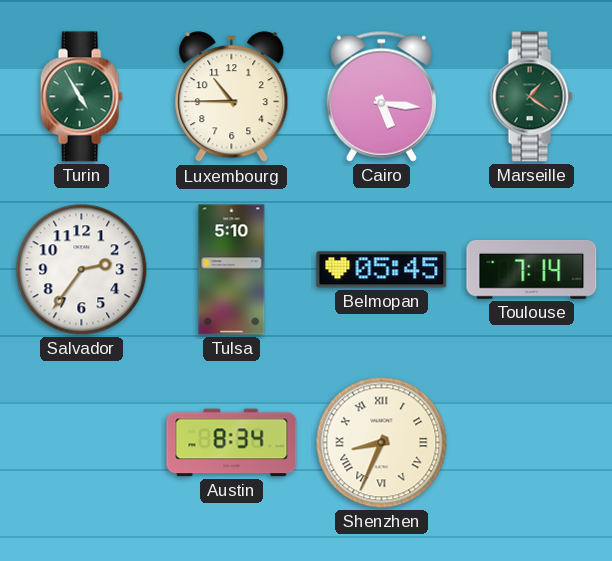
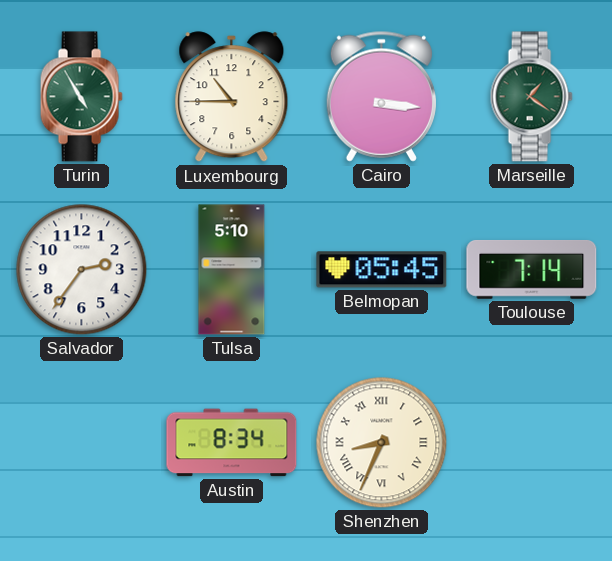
Cairo: 5:16 -> 3:16
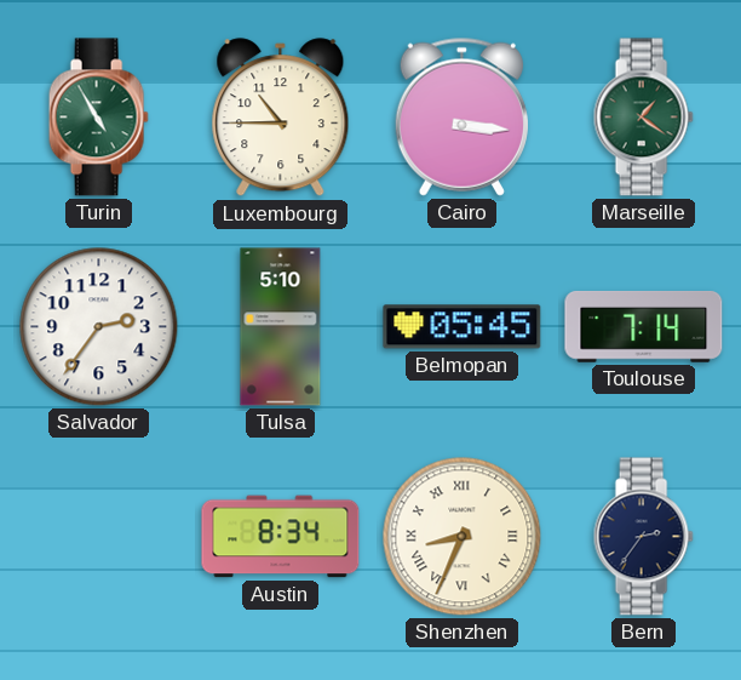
Bern: none -> 2:36
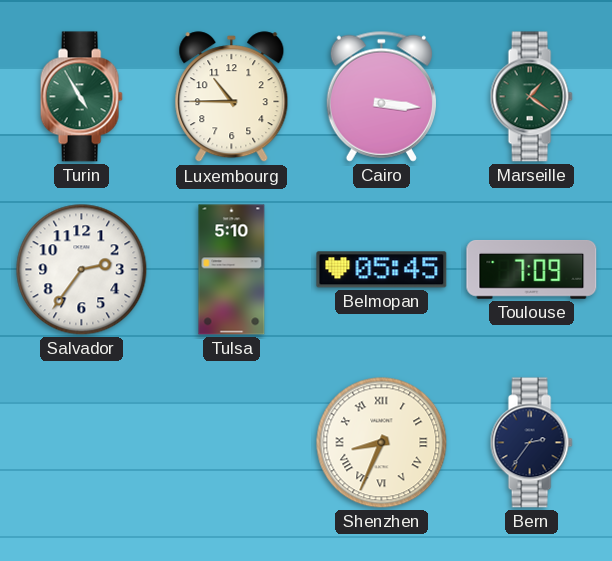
Toulouse: 7:14 -> 7:09
Austin: 8:34 -> none
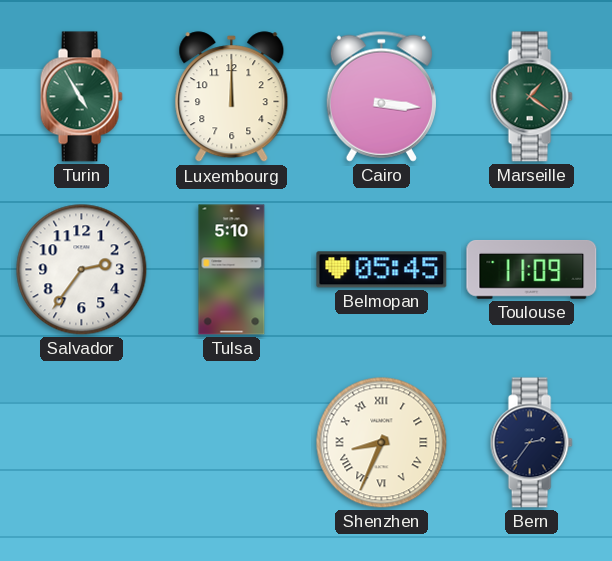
Luxembourg: 10:45 -> 12:00
Toulouse: 7:09 -> 11:09
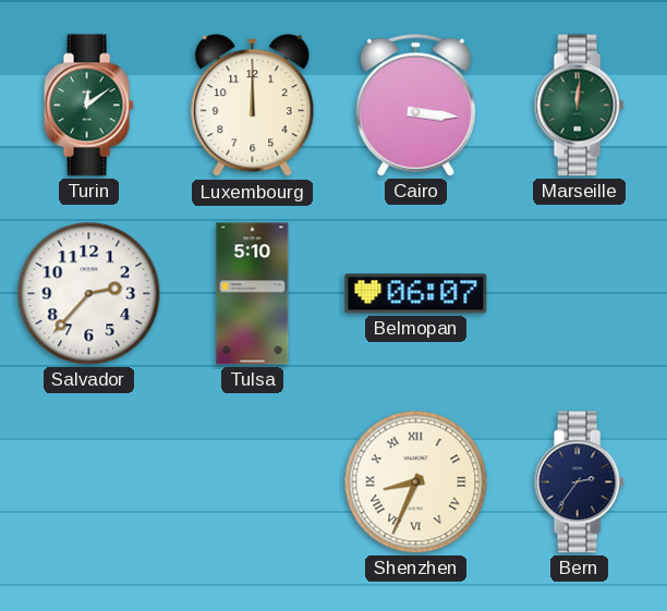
Turin: 4:55 -> 12:09
Marseille: 1:21 -> 12:01
Salvador: 2:36 -> 2:37
Belmopan: 05:45 -> 06:07
Toulouse: 11:09 -> none
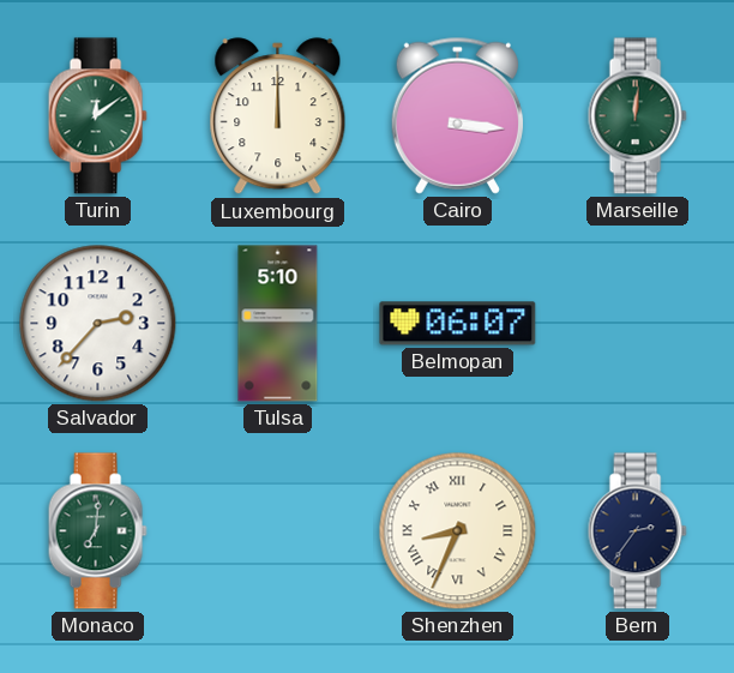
Monaco: none -> 7:01
